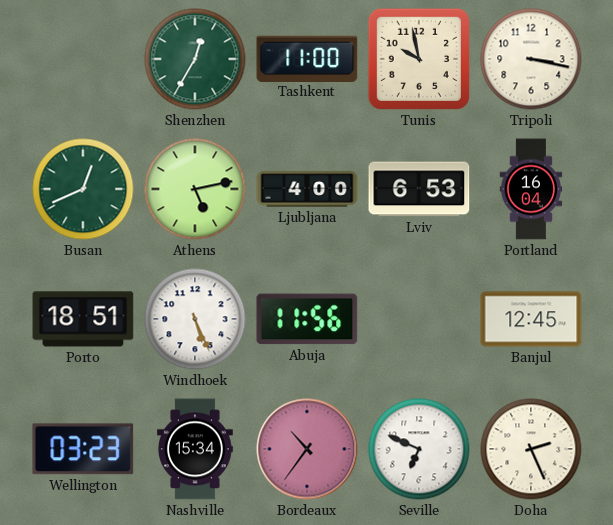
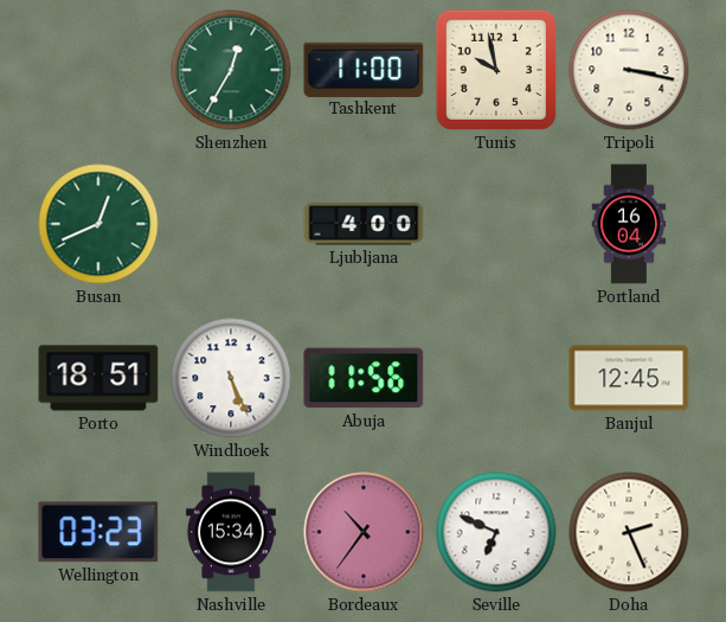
Athens: 5:13 -> none
Lviv: 6:53 -> none
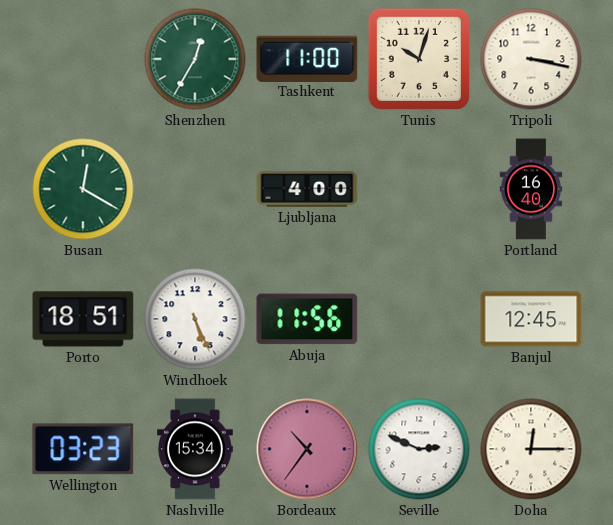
Tunis: 9:58 -> 10:03
Busan: 12:41 -> 12:20
Portland: 16:04 -> 16:40
Seville: 6:49 -> 2:49
Doha: 2:26 -> 12:15
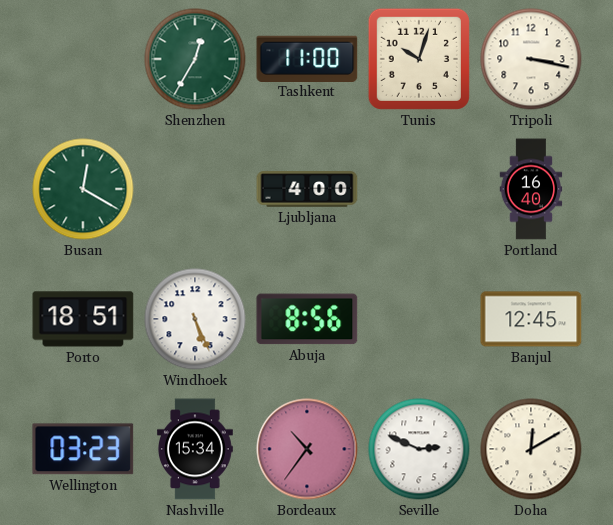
Abuja: 11:56 -> 8:56
Doha: 12:15 -> 12:10
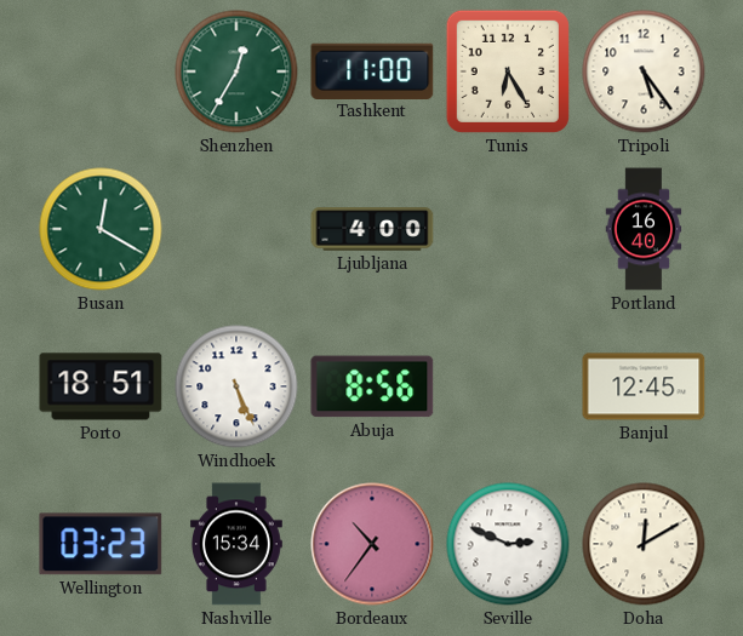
Tunis: 10:03 -> 6:25
Tripoli: 3:17 -> 5:24
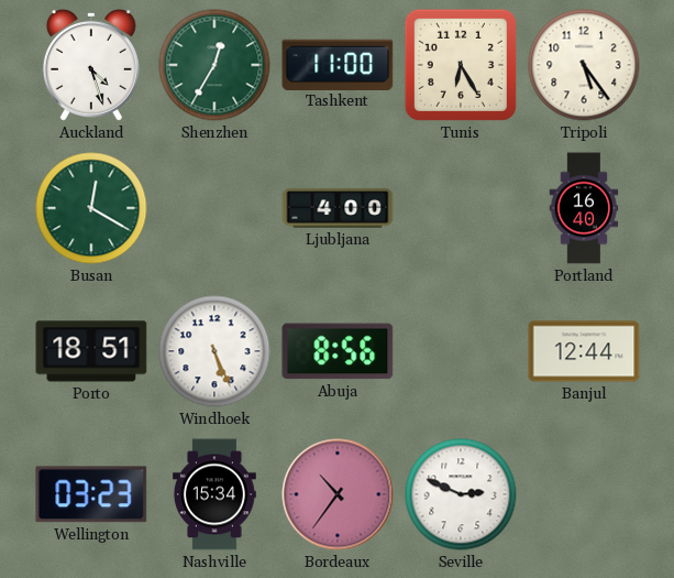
Auckland: none -> 4:27
Banjul: 12:45 -> 12:44
Doha: 12:10 -> none
